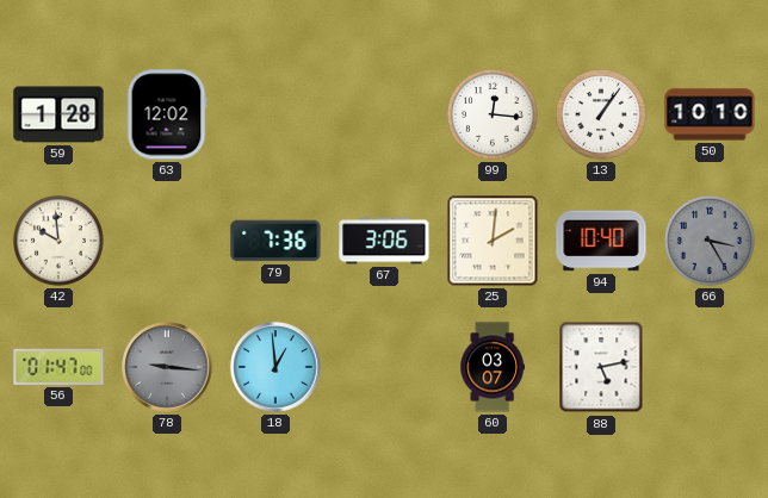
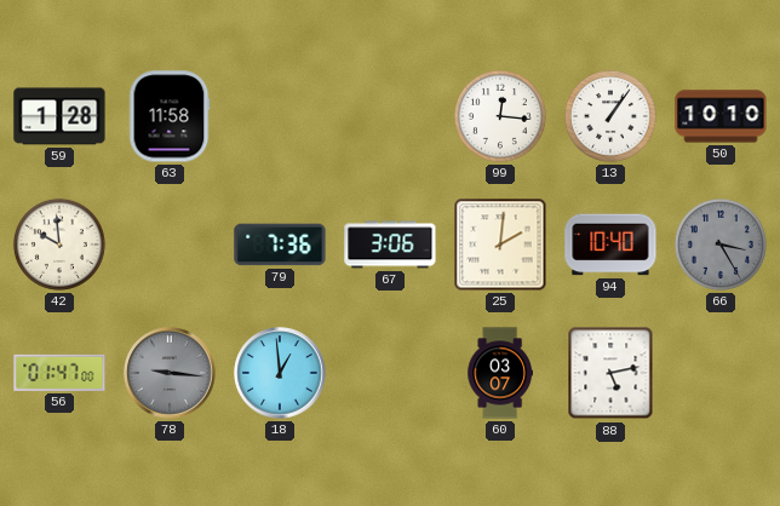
63: 12:02 -> 11:58
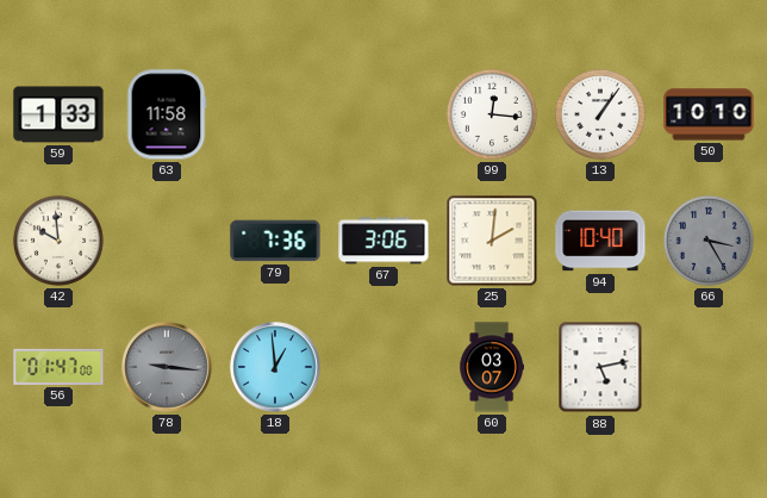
59: 1:28 -> 1:33
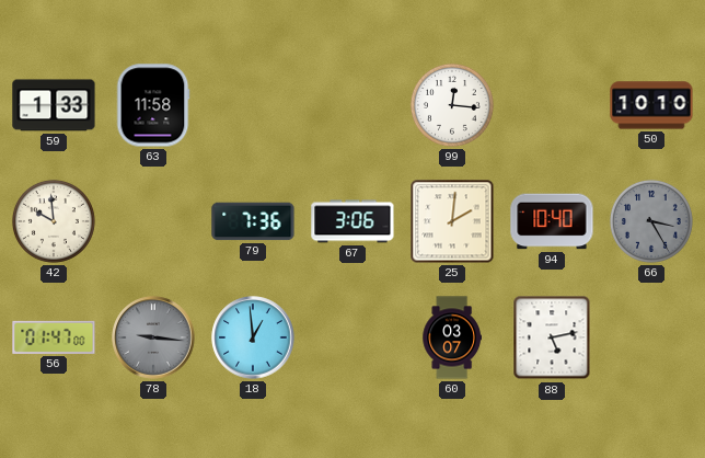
13: 1:06 -> none
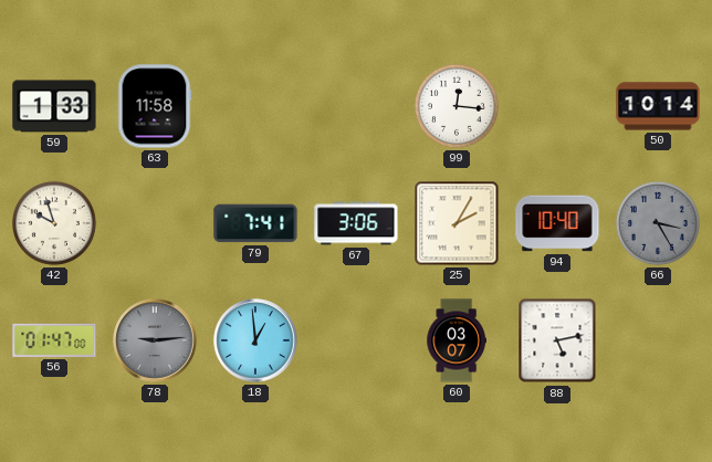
50: 10:10 -> 10:14
42: 9:59 -> 9:57
79: 7:36 -> 7:41
25: 2:01 -> 2:05
78: 9:16 -> 9:14
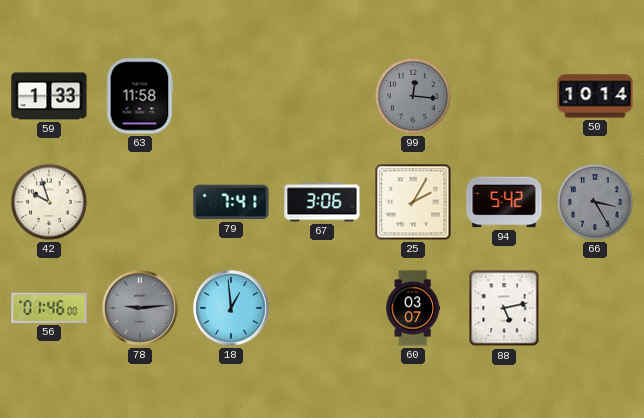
99 dial: white -> grey
94: 10:40 -> 5:42
56: 01:47 -> 01:46
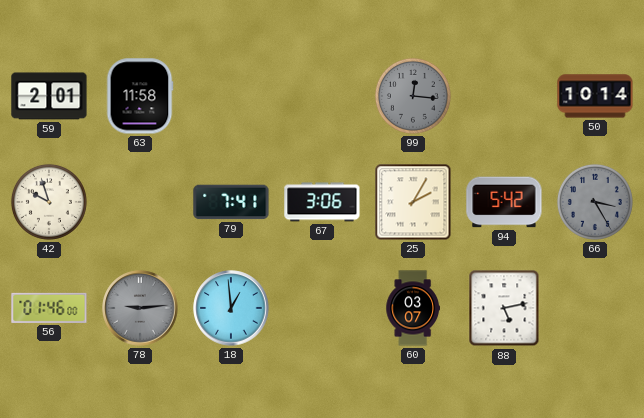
59: 1:33 -> 2:01
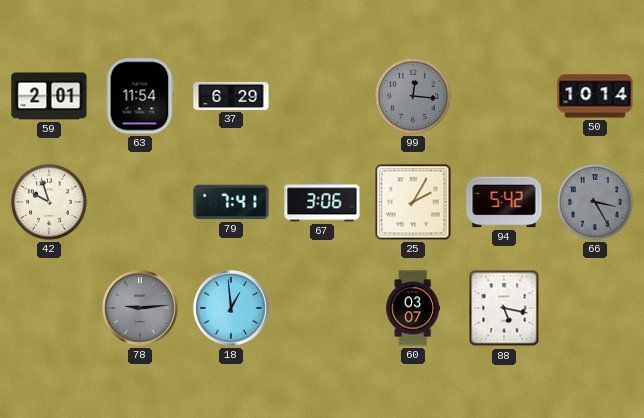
63: 11:58 -> 11:54
37: none -> 6:29
56: 01:46 -> none
88: 5:13 -> 5:17
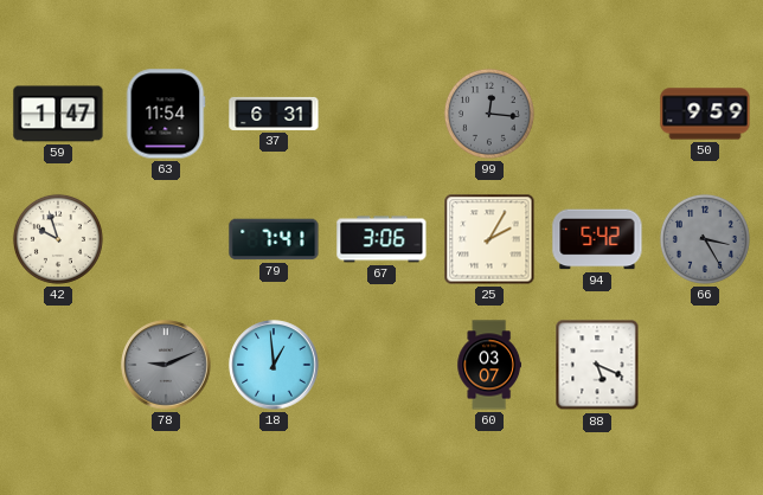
59: 2:01 -> 1:47
37: 6:29 -> 6:31
50: 10:14 -> 9:59
78: 9:14 -> 9:11
88: 5:17 -> 5:19
